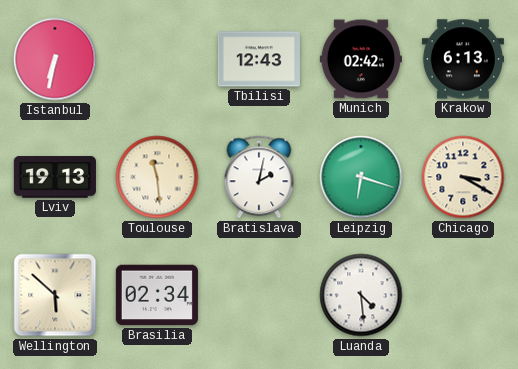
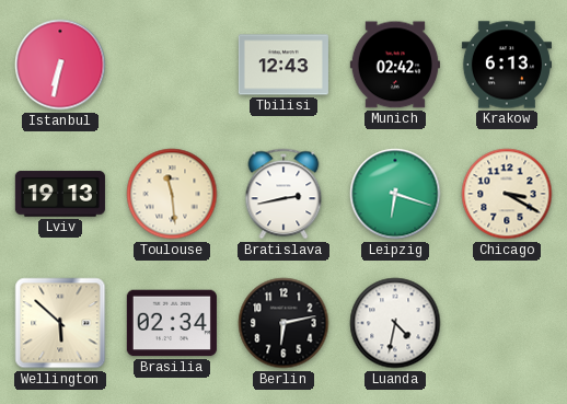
Bratislava: 2:02 -> 2:43
Berlin: none -> 6:13
Luanda: 4:29 -> 4:32
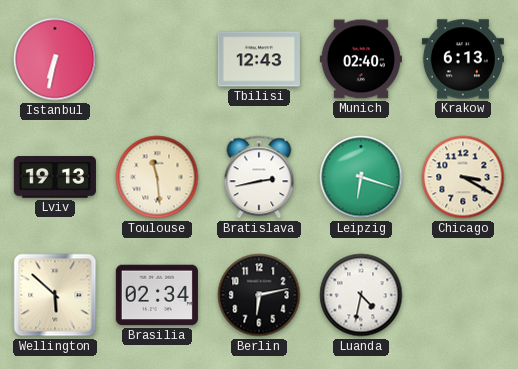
Munich: 02:42 -> 02:40
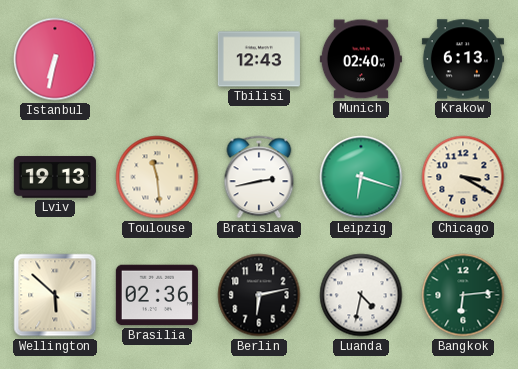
Brasilia: 02:34 -> 02:36
Bangkok: none -> 6:14
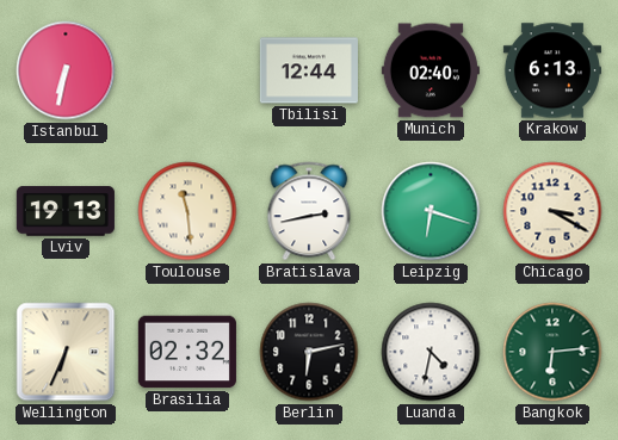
Tbilisi: 12:43 -> 12:44
Wellington: 5:52 -> 6:34
Brasilia: 02:36 -> 02:32
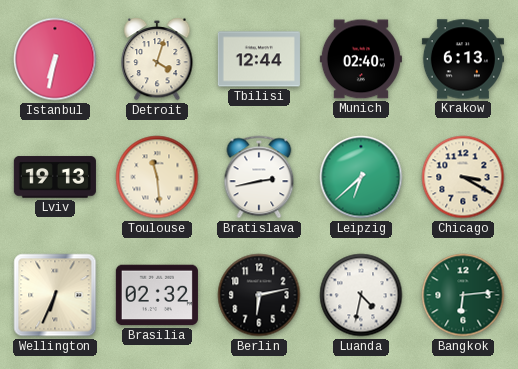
Detroit: none -> 4:03
Leipzig: 6:18 -> 6:38
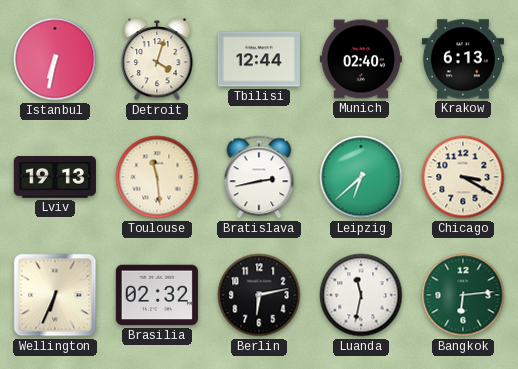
Luanda: 4:32 -> 11:32
